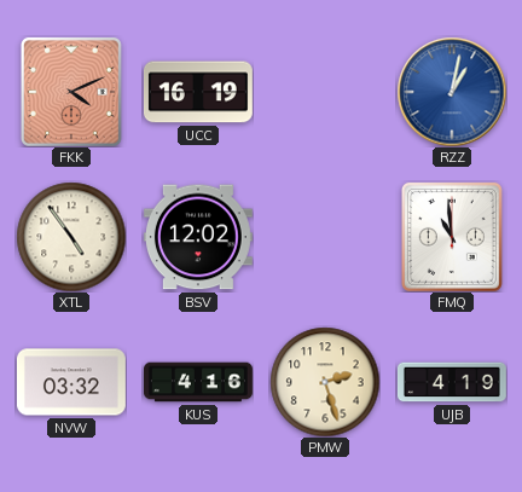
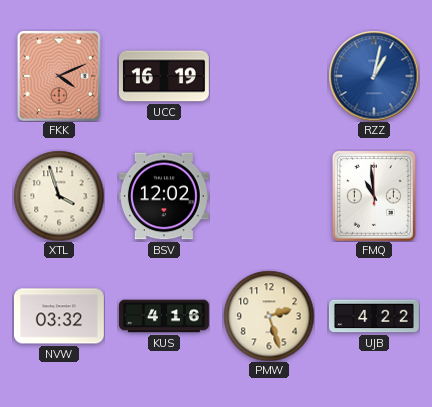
XTL: 4:54 -> 3:57
UJB: 4:19 -> 4:22
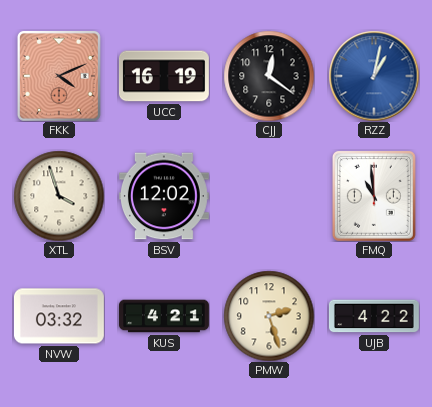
CJJ: none -> 12:21
KUS: 4:16 -> 4:21
